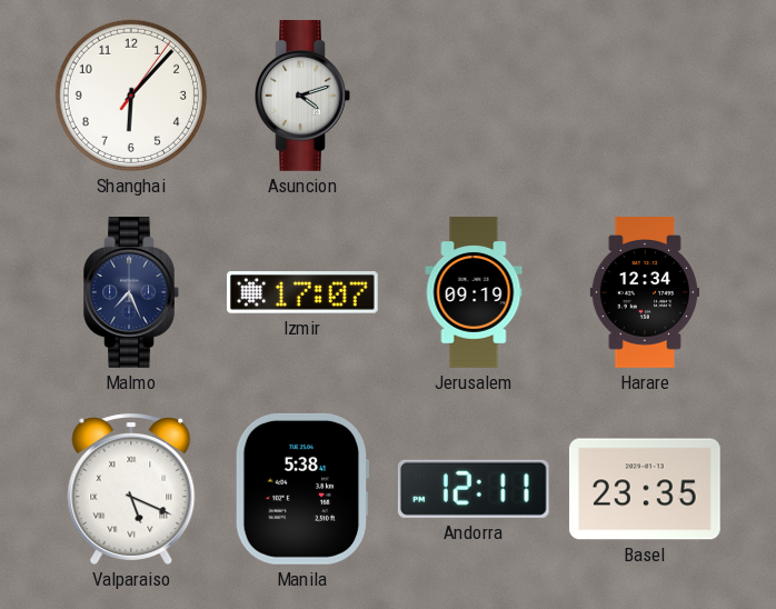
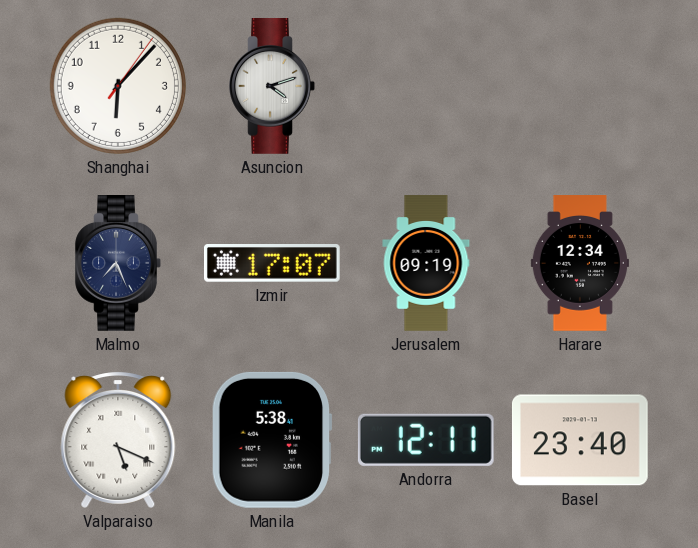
Basel: 23:35 -> 23:40
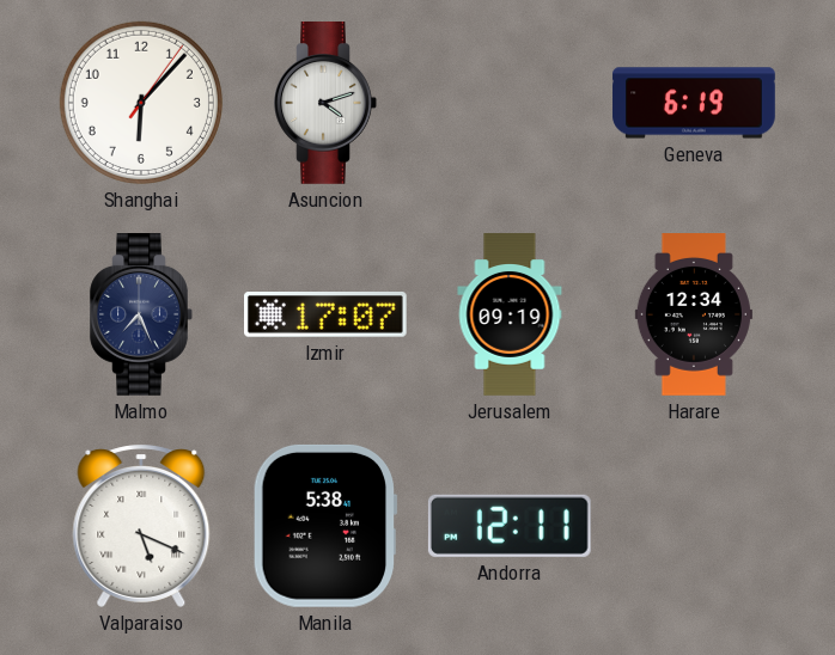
Geneva: none -> 6:19
Basel: 23:40 -> none
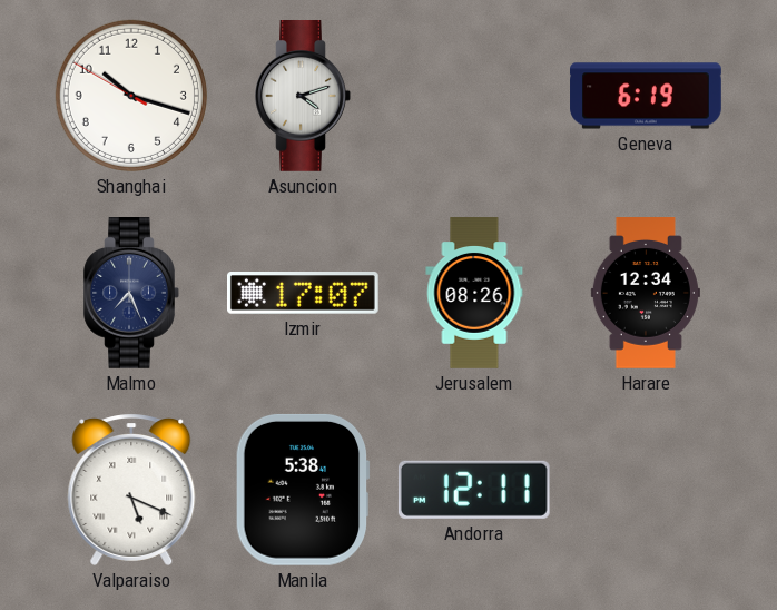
Shanghai: 6:07 -> 10:17
Jerusalem: 09:19 -> 08:26
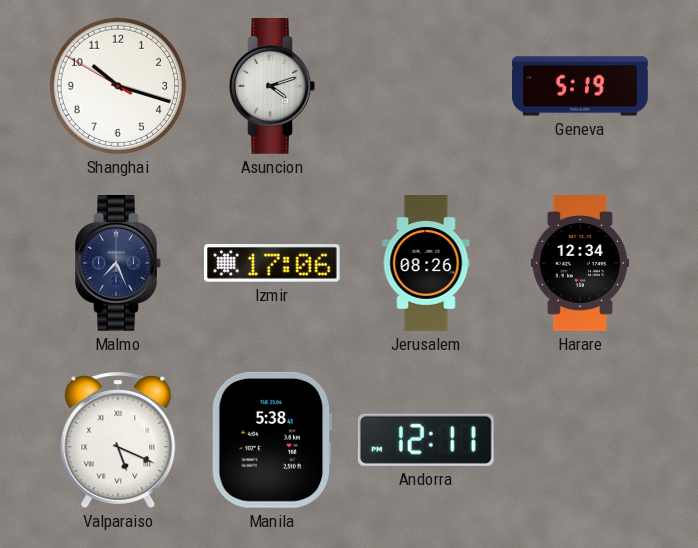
Geneva: 6:19 -> 5:19
Izmir: 17:07 -> 17:06
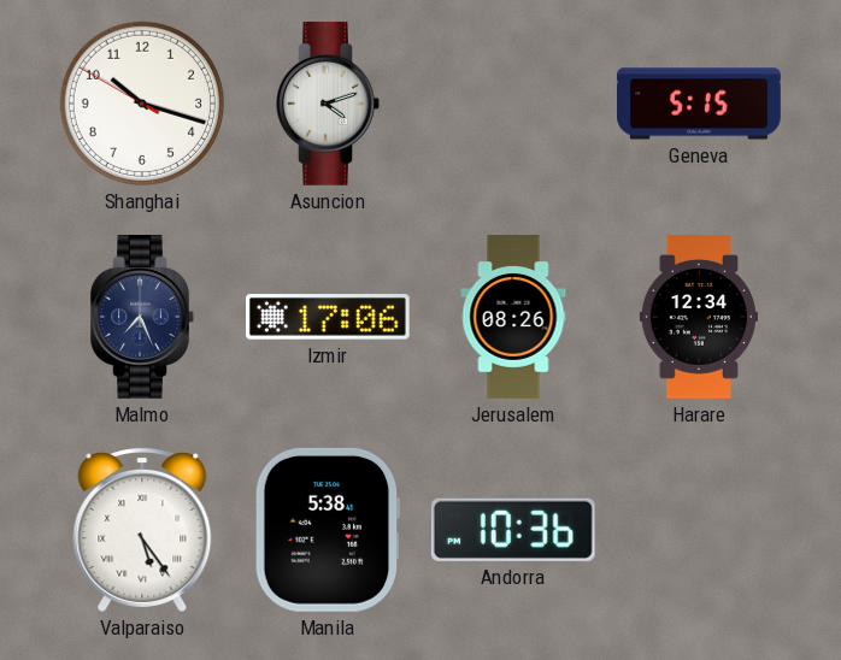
Geneva: 5:19 -> 5:15
Valparaiso: 5:19 -> 5:24
Andorra: 12:11 -> 10:36
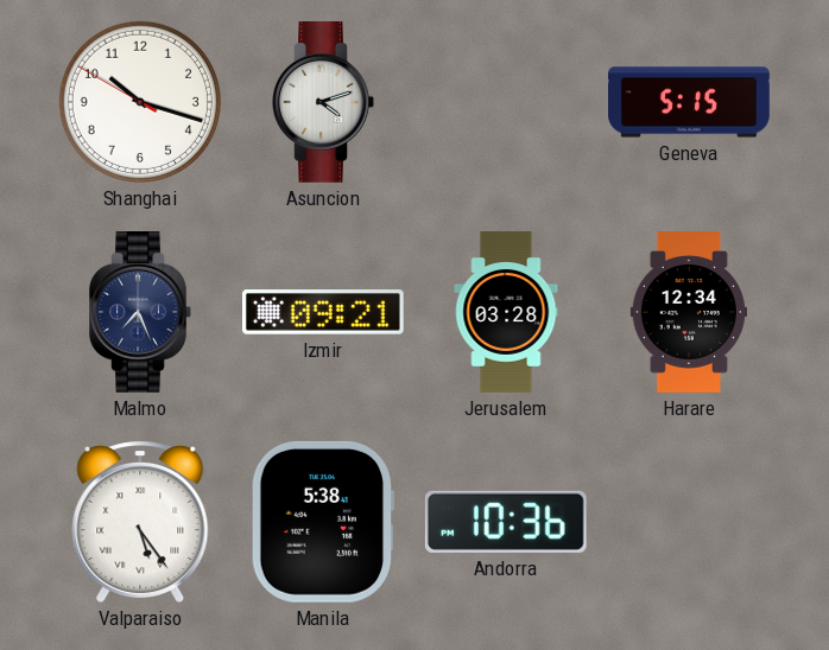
Izmir: 17:06 -> 09:21
Jerusalem: 08:26 -> 03:28
